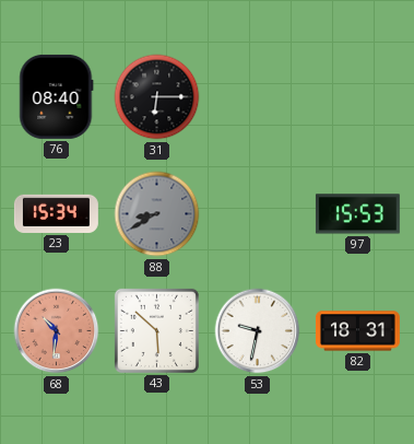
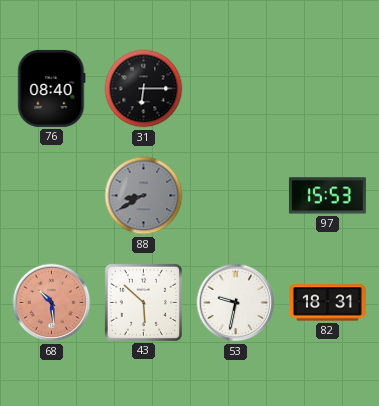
23: 15:34 -> none
68: 10:31 -> 10:29
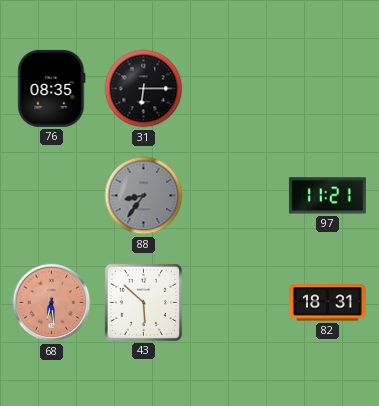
76: 08:40 -> 08:35
88: 8:40 -> 8:36
97: 15:53 -> 11:21
68: 10:29 -> 6:29
53: 9:32 -> none
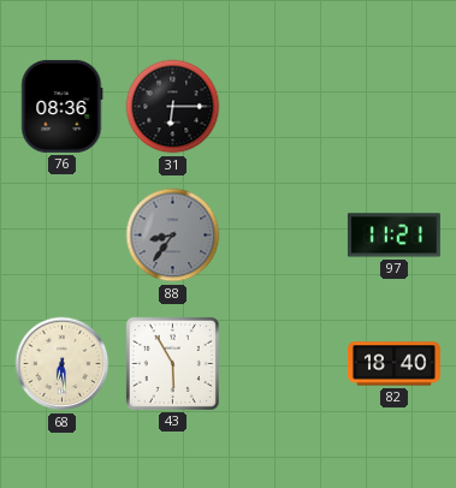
76: 08:35 -> 08:36
68 dial: salmon -> cream
43: 5:52 -> 5:55
82: 18:31 -> 18:40
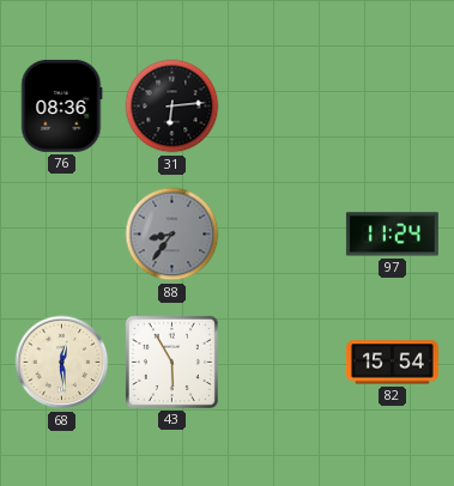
31: 6:15 -> 6:14
97: 11:21 -> 11:24
68: 6:29 -> 12:29
82: 18:40 -> 15:54
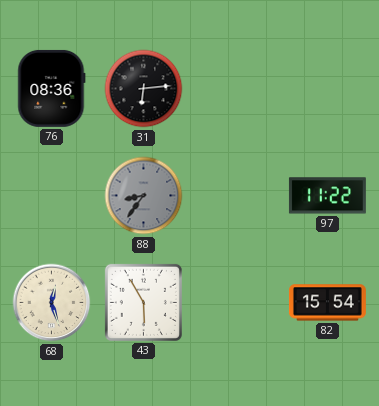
97: 11:24 -> 11:22
68: 12:29 -> 12:27
